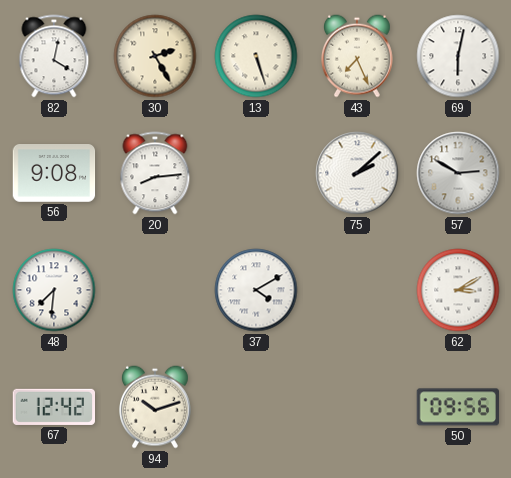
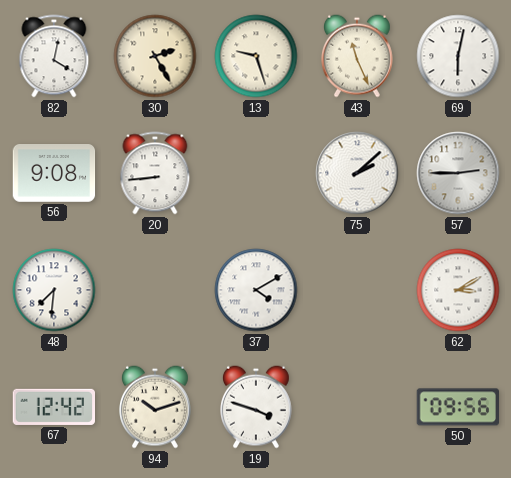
13: 5:27 -> 9:27
43: 7:26 -> 11:26
20: 8:14 -> 8:44
57: 2:50 -> 2:45
19: none -> 3:48
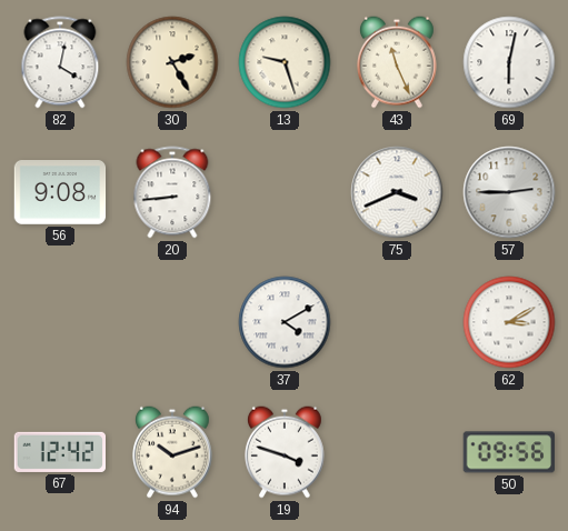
75: 2:08 -> 3:41
48: 7:31 -> none
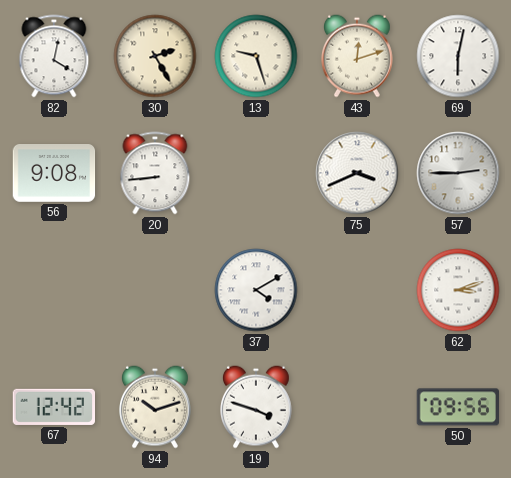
43: 11:26 -> 12:12
62: 3:10 -> 3:12
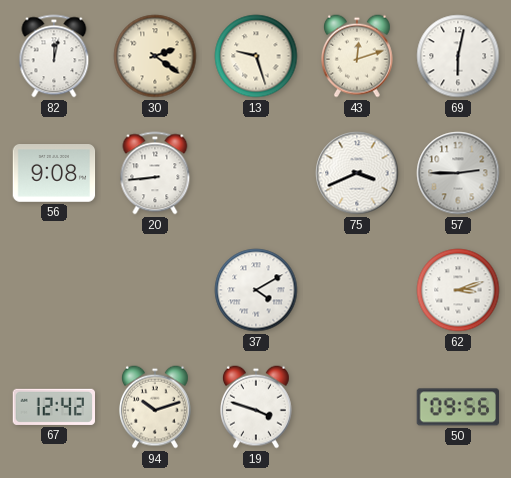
82: 4:02 -> 12:02
30: 2:25 -> 2:21
